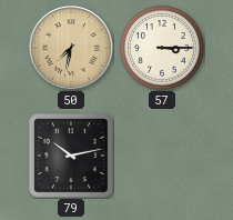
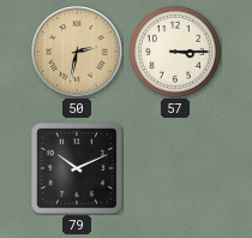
50: 7:32 -> 2:32
79: 10:13 -> 10:11
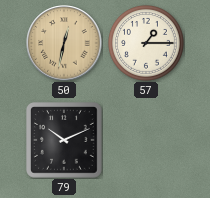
50: 2:32 -> 12:32
57: 3:15 -> 1:15
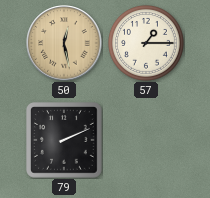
50: 12:32 -> 12:28
79: 10:11 -> 2:11
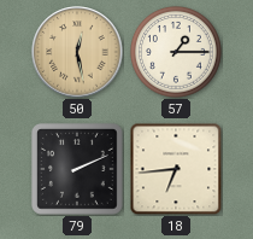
18: none -> 6:44
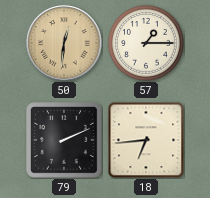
50: 12:28 -> 12:31
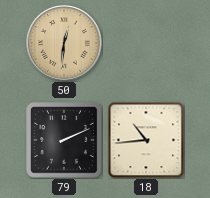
57: 1:15 -> none
18: 6:44 -> 10:44
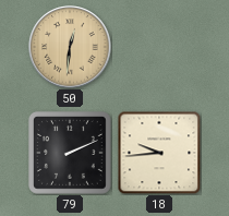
18: 10:44 -> 9:44
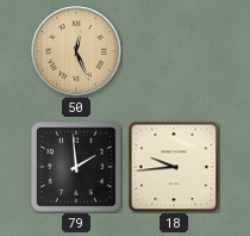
50: 12:31 -> 12:26
79: 2:11 -> 1:59
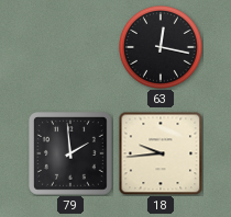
50: 12:26 -> none
63: none -> 12:17
